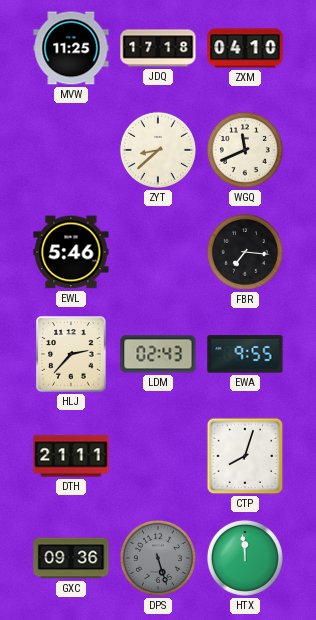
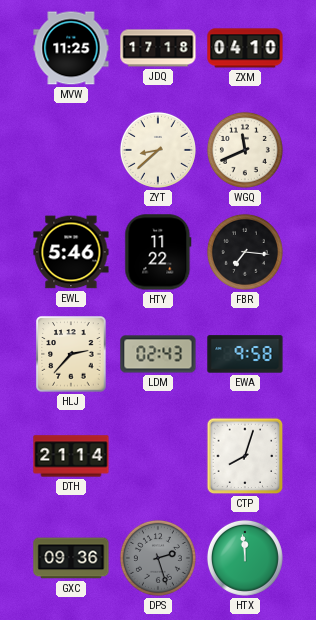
HTY: none -> 11:22
EWA: 9:55 -> 9:58
DTH: 21:11 -> 21:14
DPS: 5:27 -> 2:27
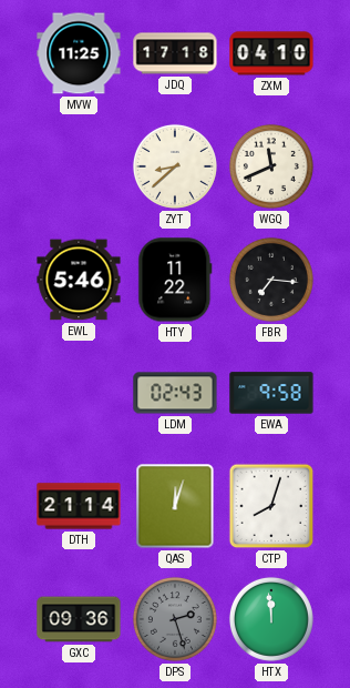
HLJ: 2:37 -> none
QAS: none -> 12:03
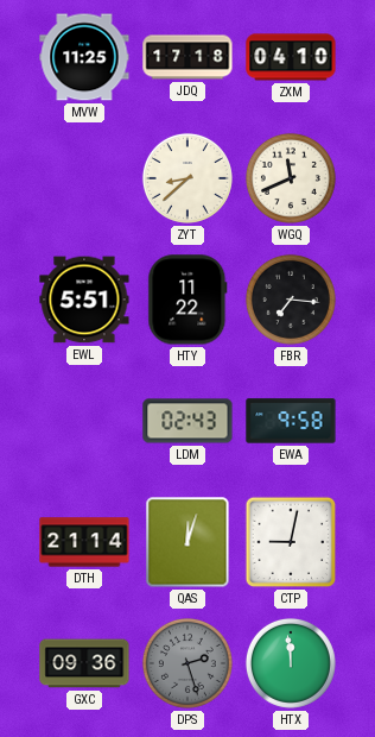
EWL: 5:46 -> 5:51
CTP: 8:03 -> 9:02
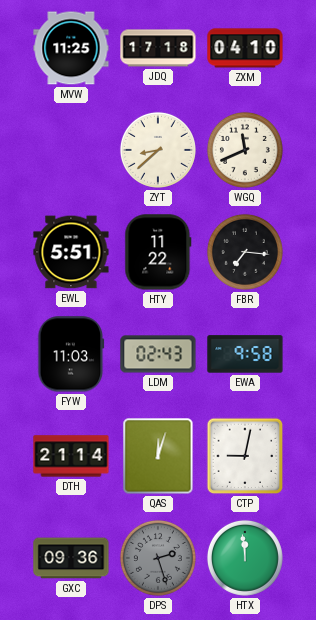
FYW: none -> 11:03
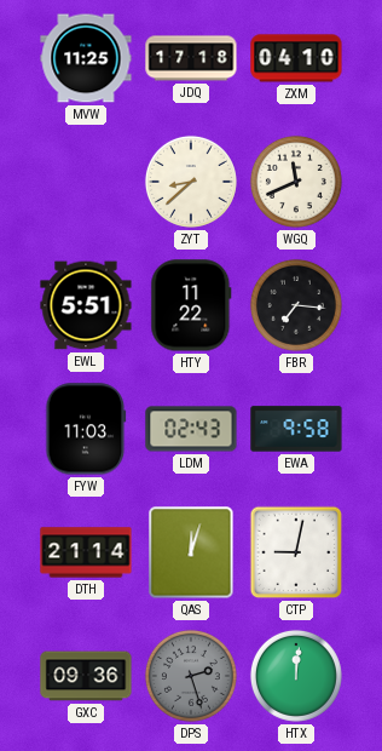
HTX: 11:59 -> 12:01
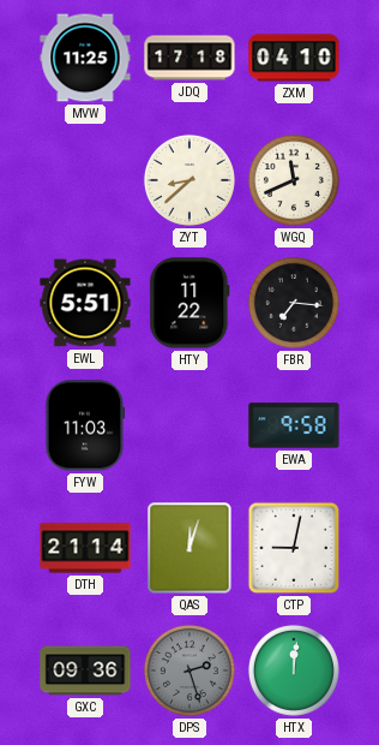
LDM: 02:43 -> none
